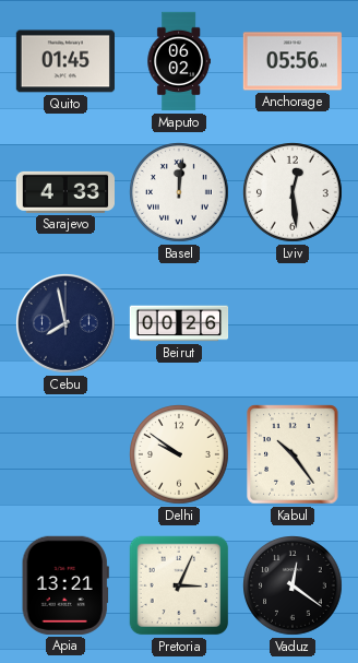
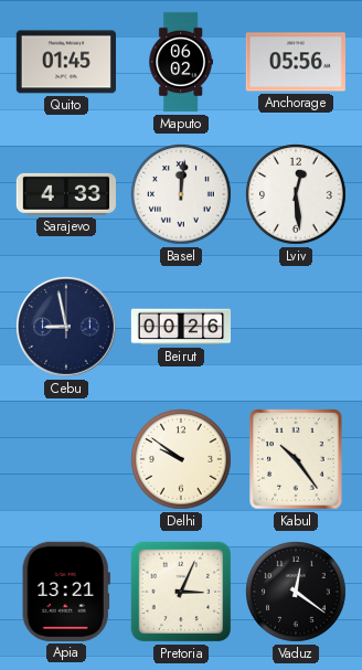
Cebu: 7:58 -> 8:58
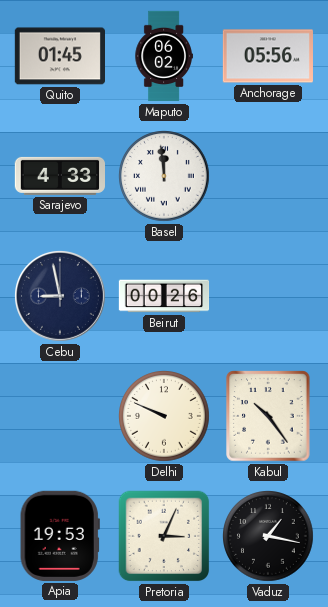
Basel: 12:01 -> 11:59
Lviv: 12:29 -> none
Delhi: 9:51 -> 9:49
Apia: 13:21 -> 19:53
Vaduz: 12:21 -> 1:17
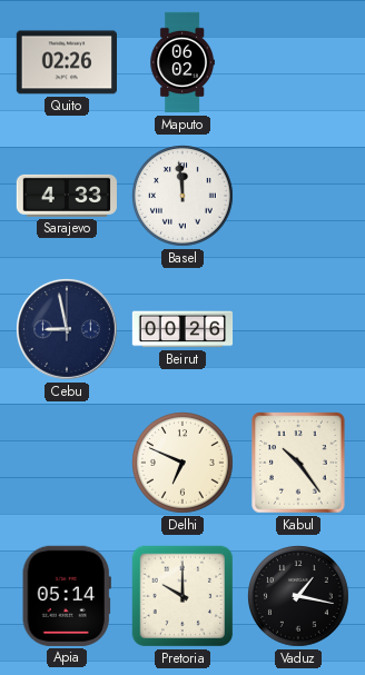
Quito: 01:45 -> 02:26
Anchorage: 05:56 -> none
Delhi: 9:49 -> 6:49
Apia: 19:53 -> 05:14
Pretoria: 3:04 -> 10:00
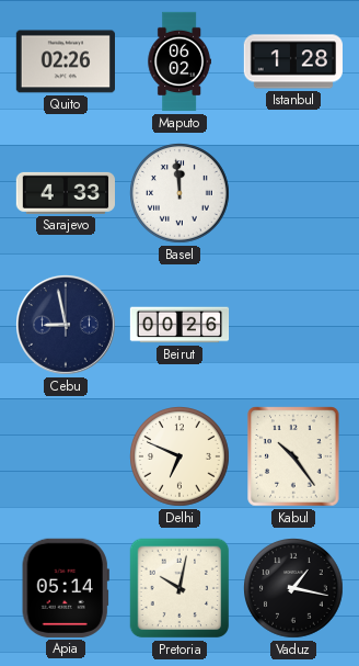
Istanbul: none -> 1:28
Pretoria: 10:00 -> 10:02
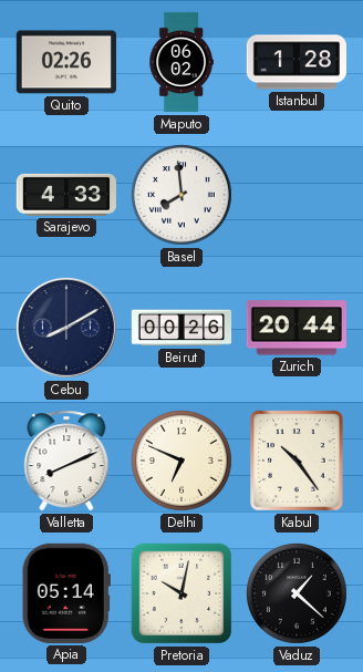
Basel: 11:59 -> 7:59
Cebu: 8:58 -> 8:10
Zurich: none -> 20:44
Valletta: none -> 8:11
Vaduz: 1:17 -> 1:22
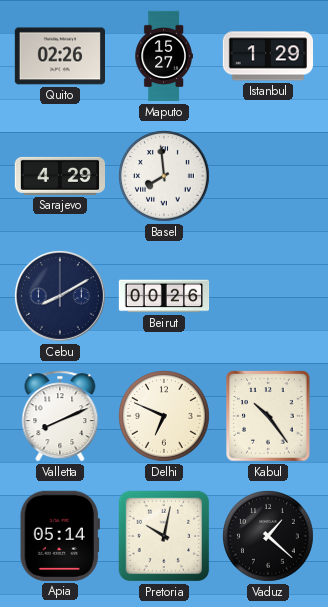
Maputo: 06:02 -> 15:27
Istanbul: 1:28 -> 1:29
Sarajevo: 4:33 -> 4:29
Zurich: 20:44 -> none
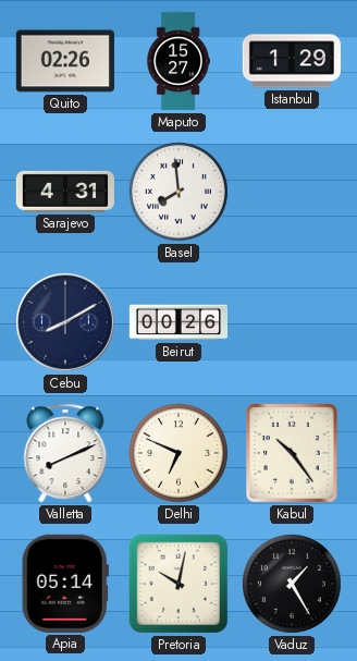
Sarajevo: 4:29 -> 4:31
Vaduz: 1:22 -> 1:25
